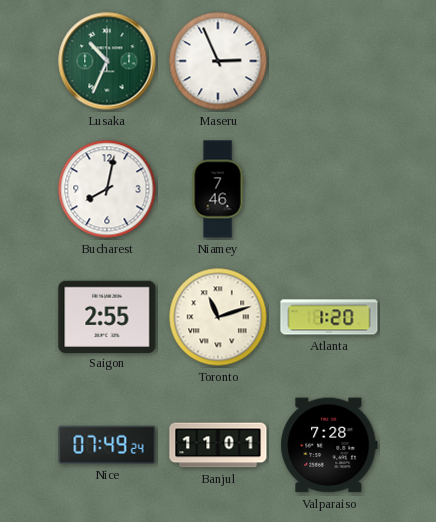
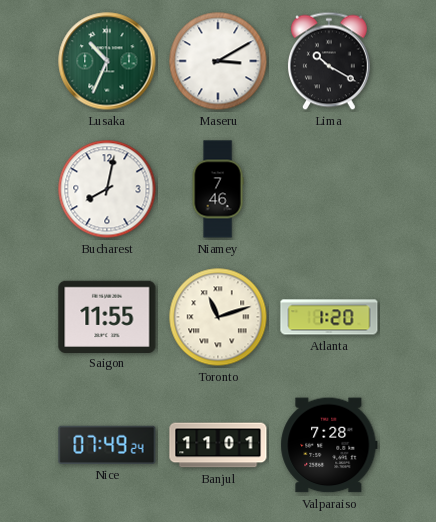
Maseru: 2:56 -> 3:10
Lima: none -> 10:20
Saigon: 2:55 -> 11:55
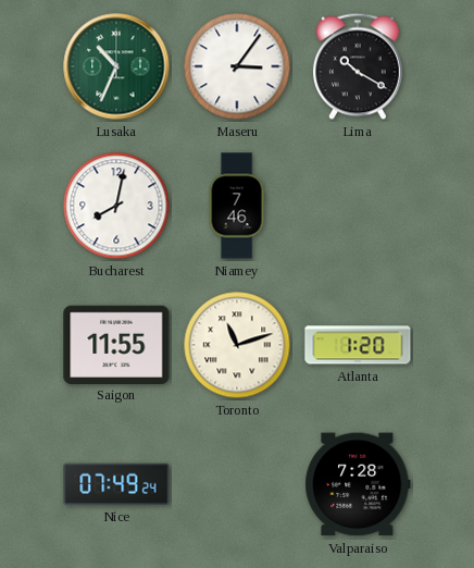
Maseru: 3:10 -> 3:06
Banjul: 11:01 -> none
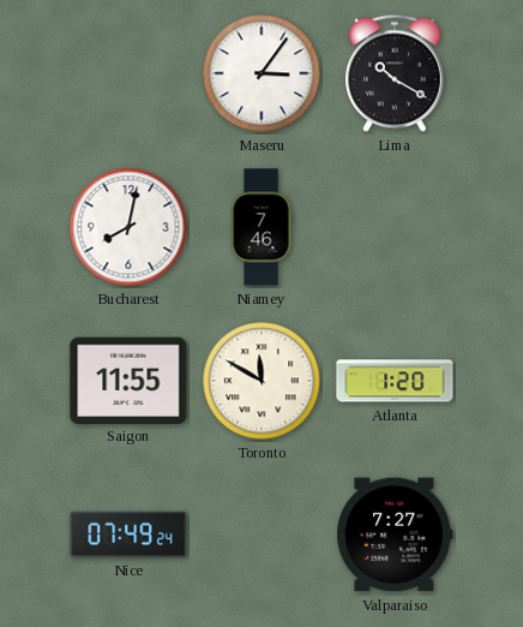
Lusaka: 10:34 -> none
Toronto: 11:12 -> 11:50
Valparaiso: 7:28 -> 7:27
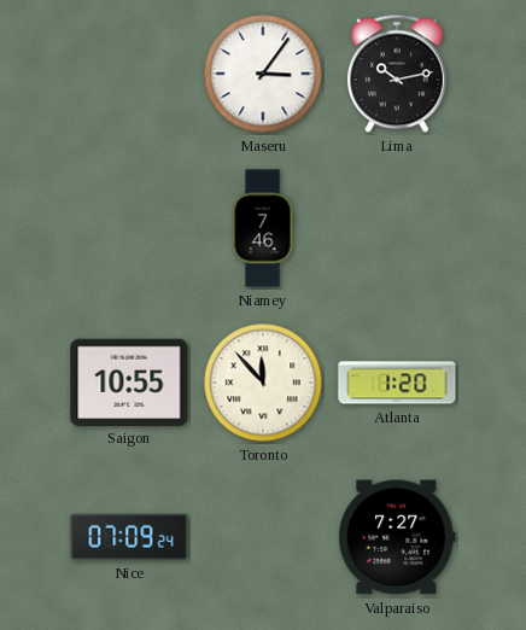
Lima: 10:20 -> 10:13
Bucharest: 8:02 -> none
Saigon: 11:55 -> 10:55
Toronto: 11:50 -> 11:53
Nice: 07:49 -> 07:09
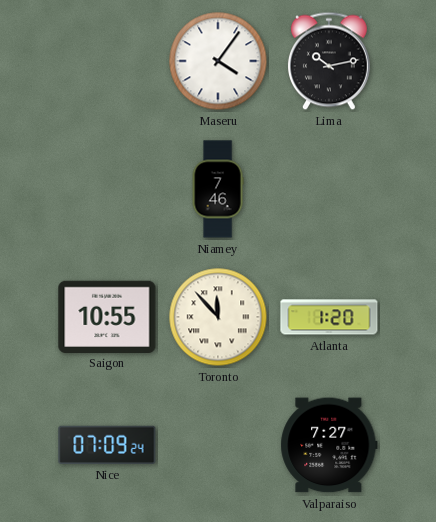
Maseru: 3:06 -> 4:06
